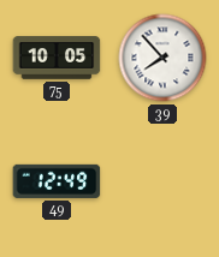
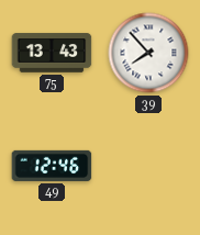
75: 10:05 -> 13:43
49: 12:49 -> 12:46
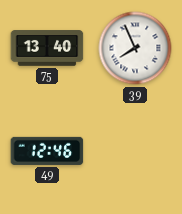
75: 13:43 -> 13:40
39: 7:53 -> 7:56
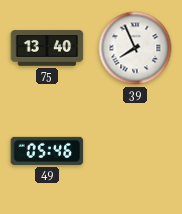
49: 12:46 -> 05:46
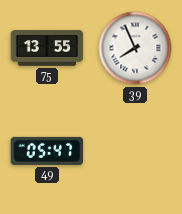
75: 13:40 -> 13:55
49: 05:46 -> 05:47
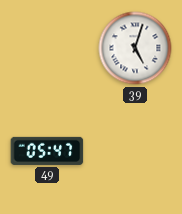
75: 13:55 -> none
39: 7:56 -> 5:03
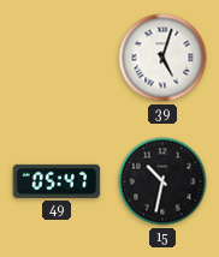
15: none -> 10:32
